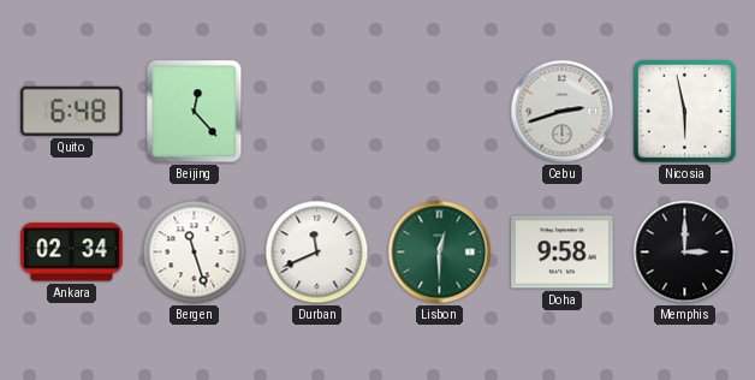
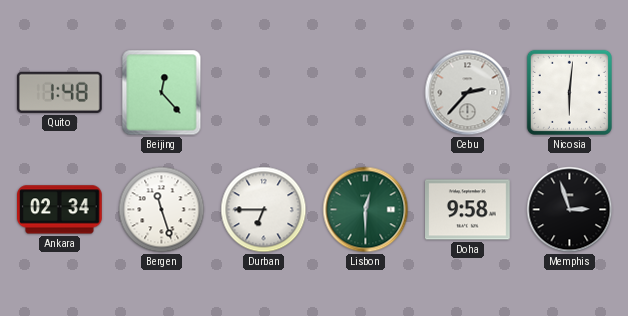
Quito: 6:48 -> 1:48
Cebu: 2:42 -> 2:37
Nicosia: 5:58 -> 6:01
Durban: 11:41 -> 6:45
Memphis: 3:00 -> 2:57
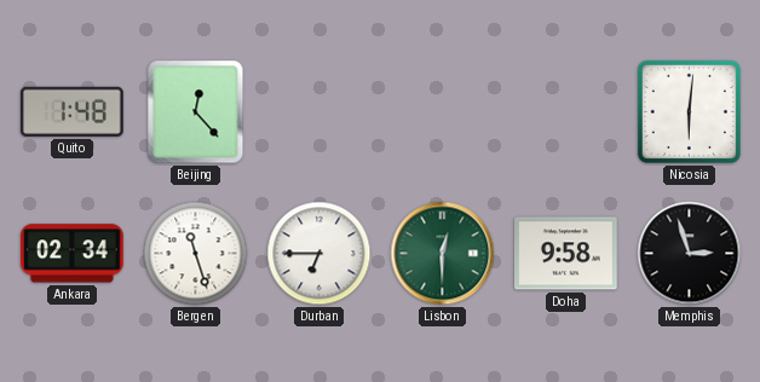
Cebu: 2:37 -> none
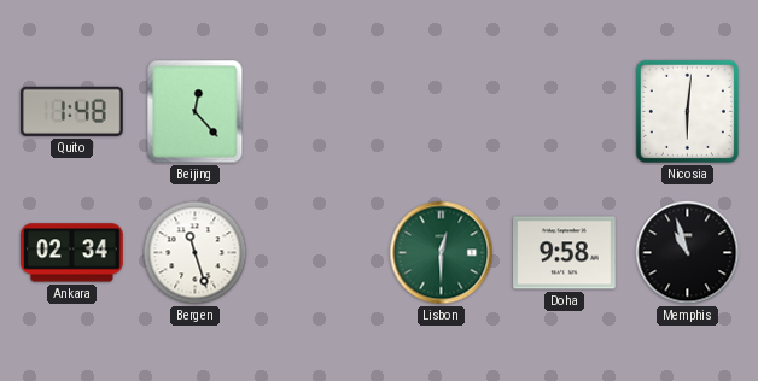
Durban: 6:45 -> none
Memphis: 2:57 -> 10:57
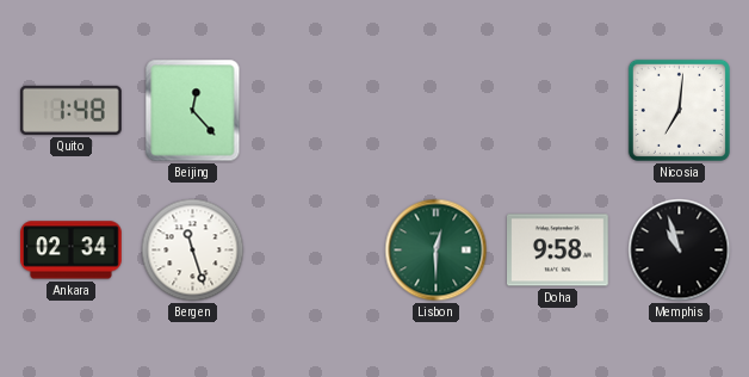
Nicosia: 6:01 -> 7:01
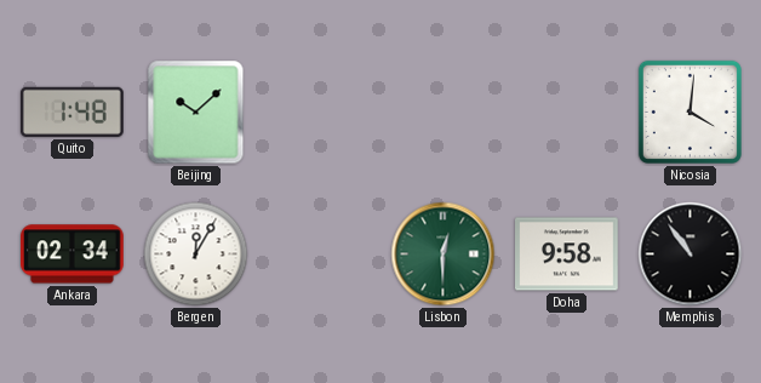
Beijing: 12:23 -> 10:08
Nicosia: 7:01 -> 4:01
Bergen: 11:27 -> 12:05
Memphis: 10:57 -> 10:54
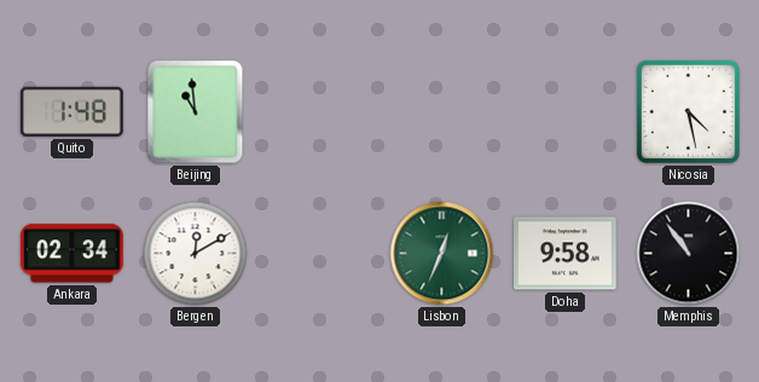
Beijing: 10:08 -> 10:59
Nicosia: 4:01 -> 4:28
Bergen: 12:05 -> 12:10
Lisbon: 12:30 -> 12:34
